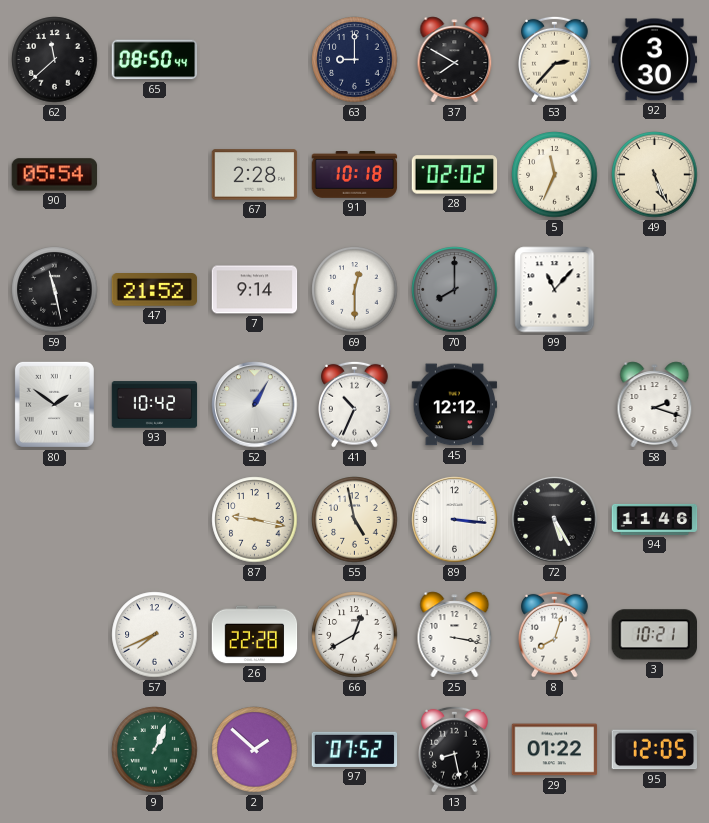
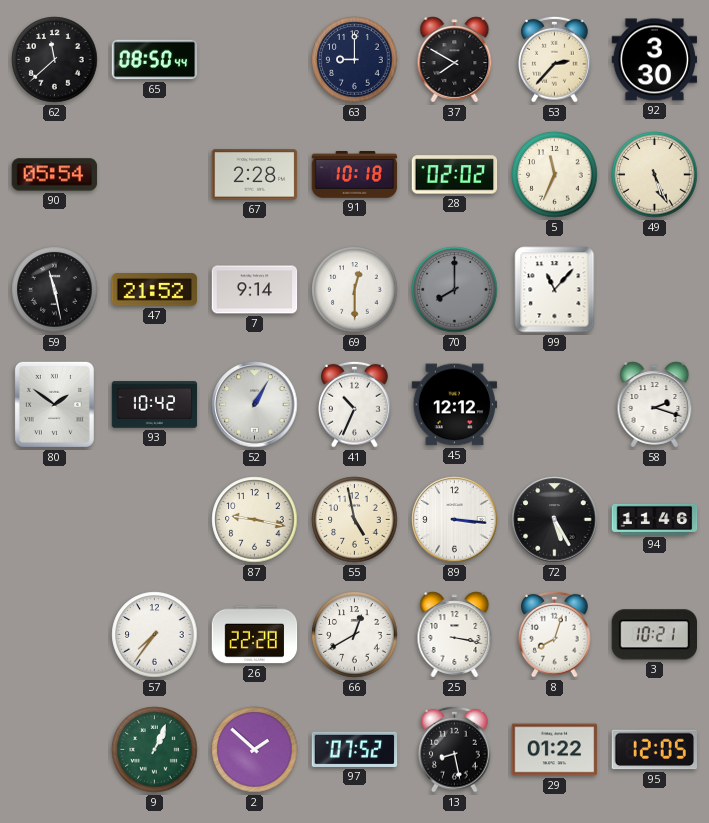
57: 7:41 -> 7:36
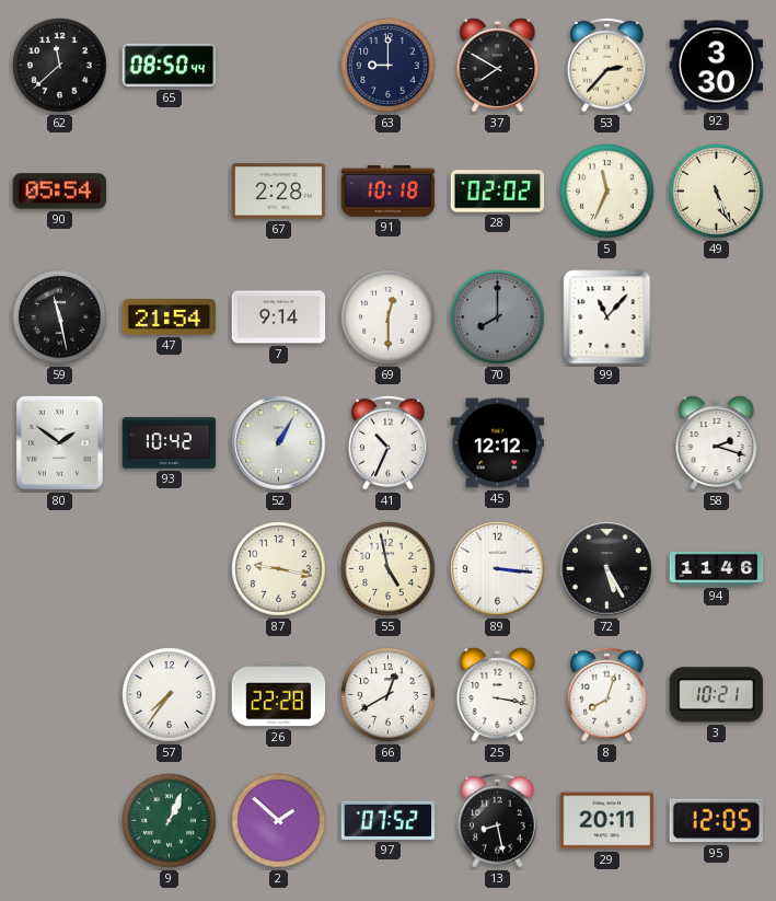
47: 21:52 -> 21:54
29: 01:22 -> 20:11
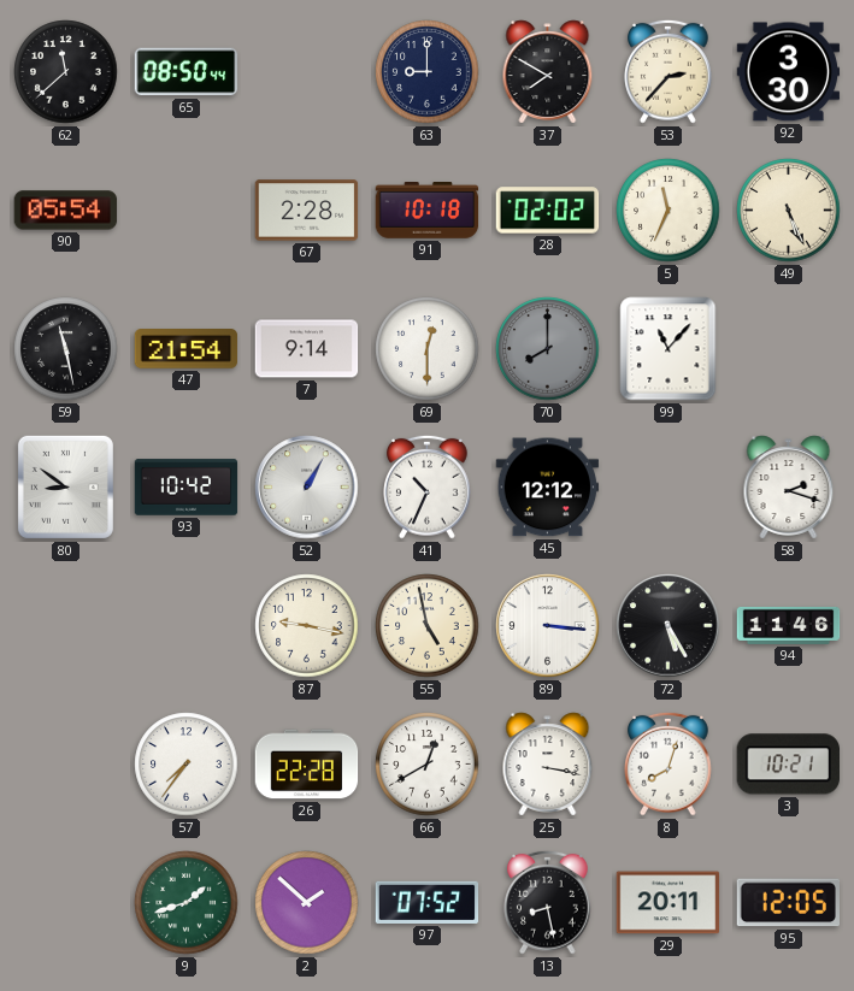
80: 1:51 -> 8:51
9: 1:04 -> 1:42
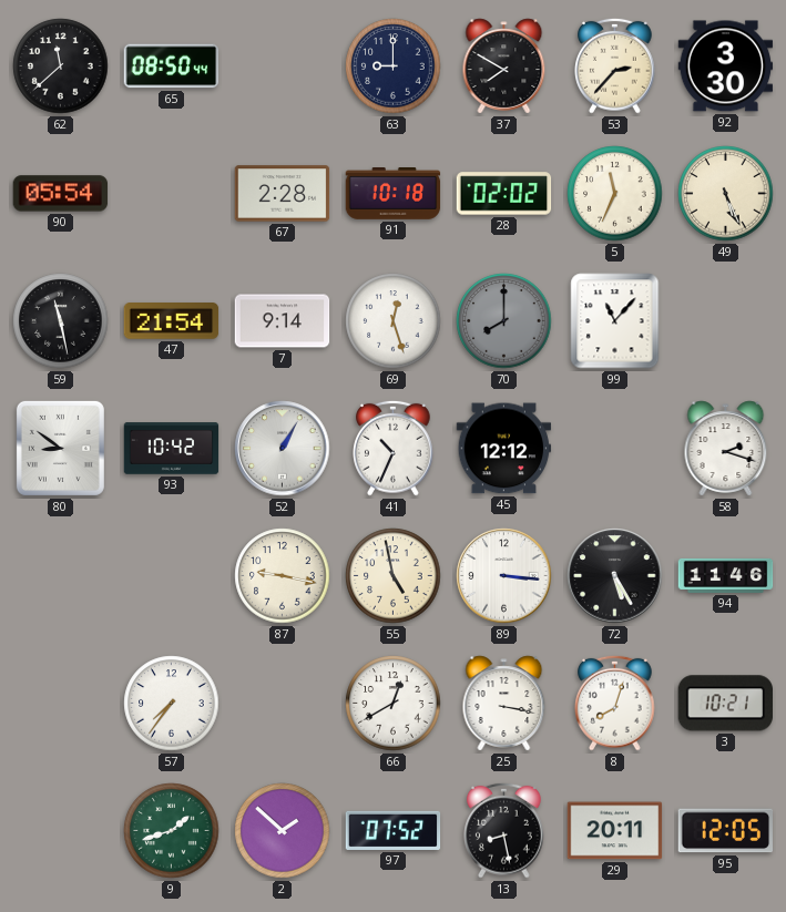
69: 12:30 -> 12:27
26: 22:28 -> none
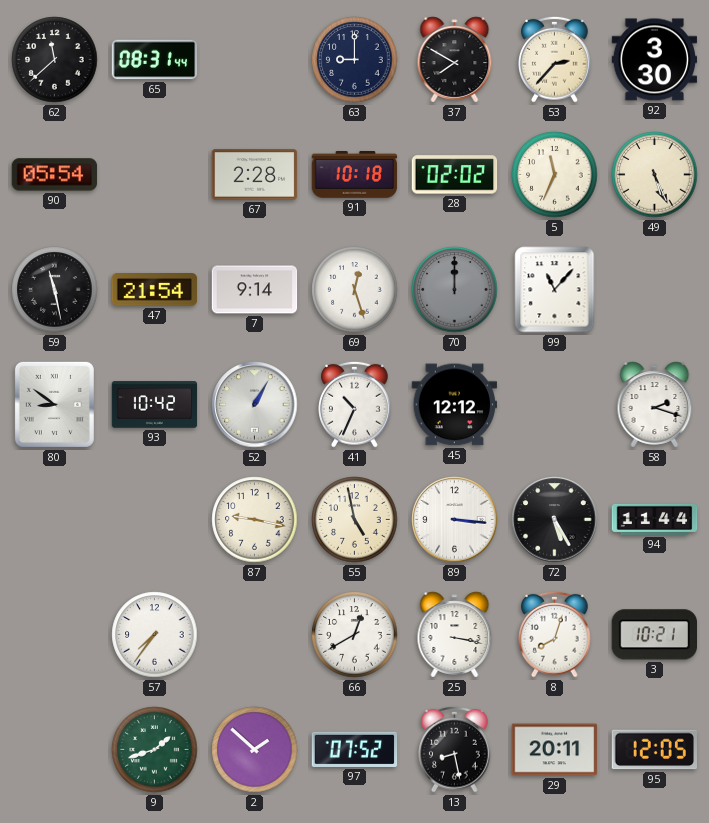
65: 08:50 -> 08:31
70: 8:00 -> 12:00
94: 11:46 -> 11:44
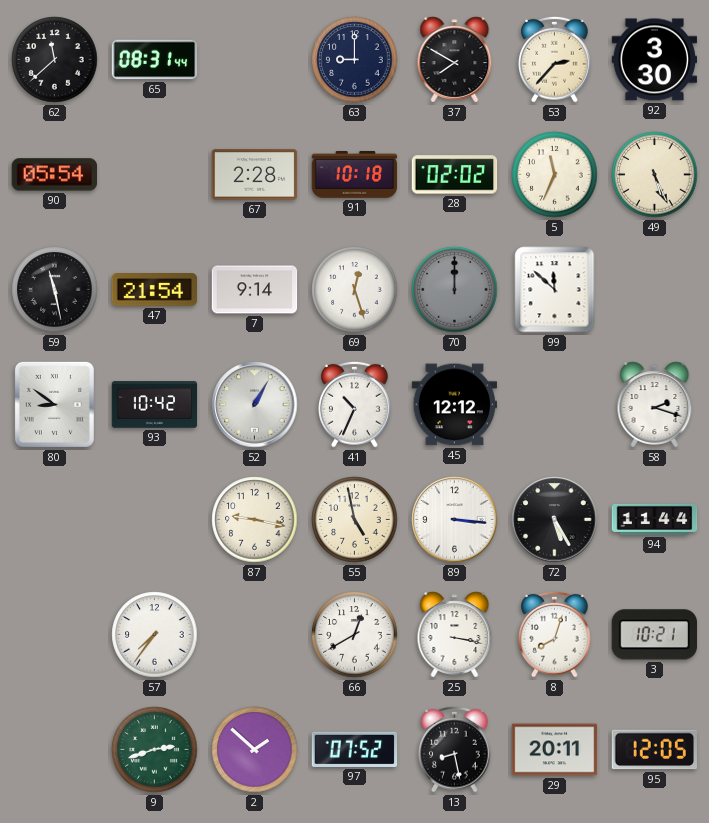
99: 11:07 -> 11:52
9: 1:42 -> 2:42
